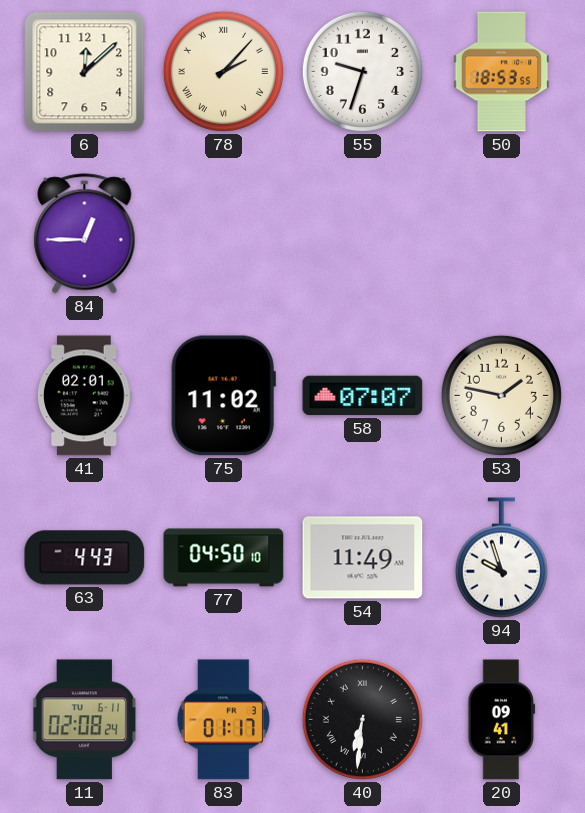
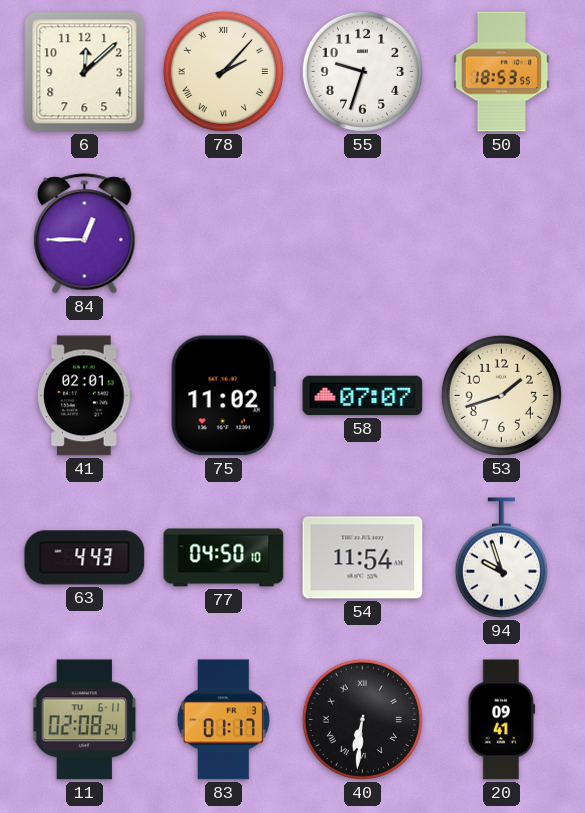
53: 1:47 -> 1:42
54: 11:49 -> 11:54
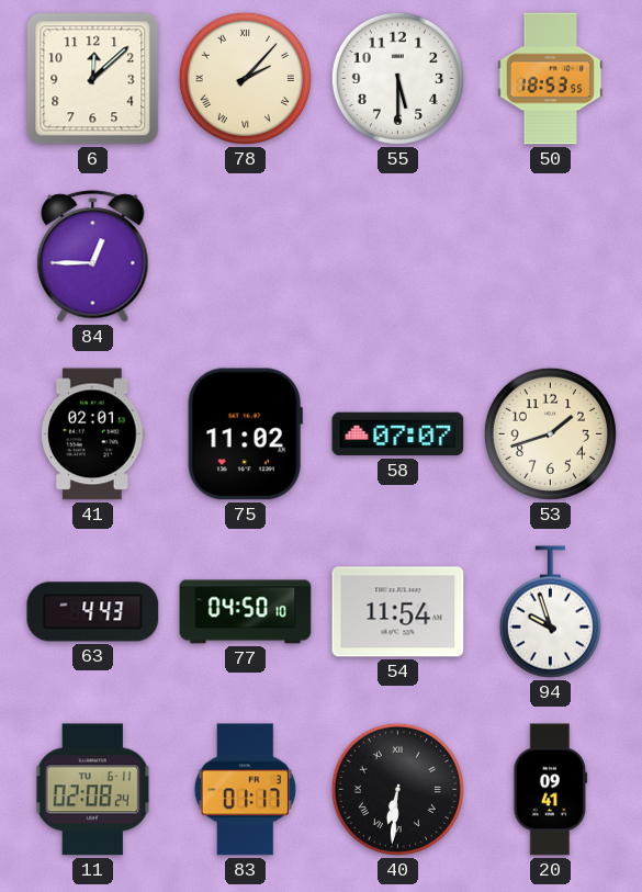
55: 9:33 -> 5:30
